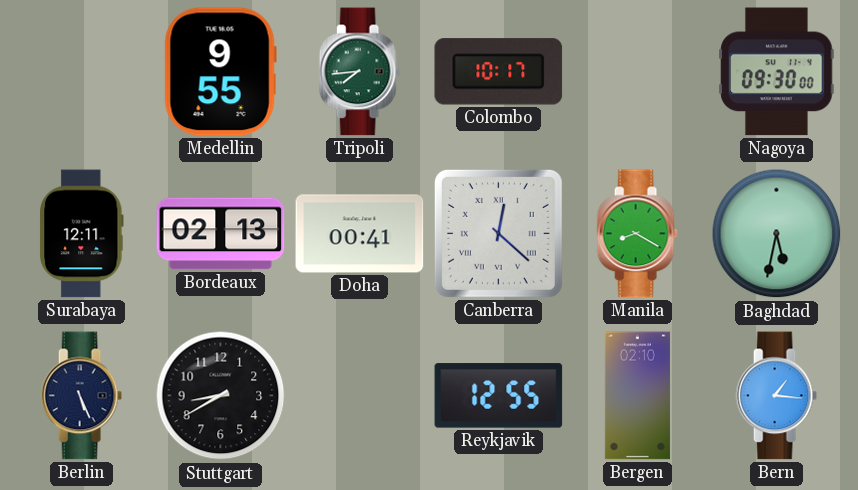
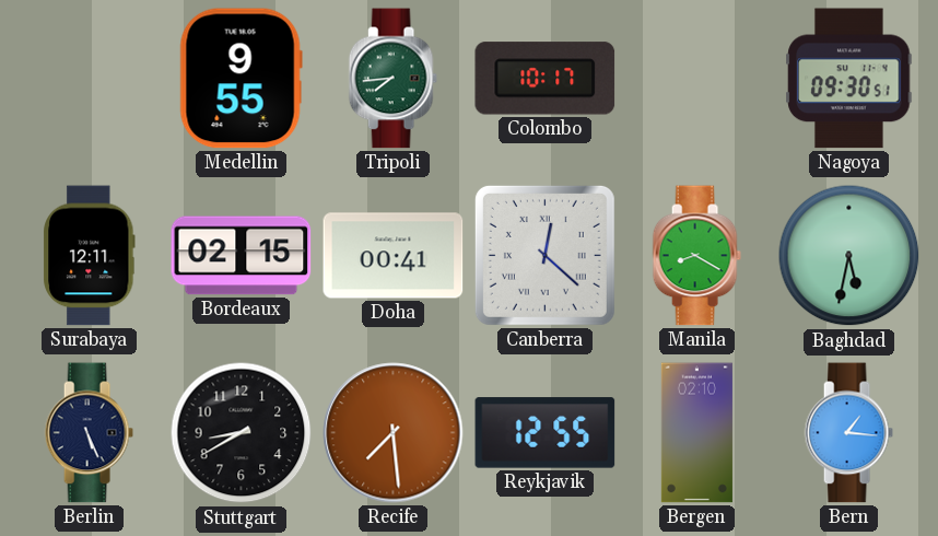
Nagoya: 09:30:00 -> 09:30:51
Bordeaux: 02:13 -> 02:15
Recife: none -> 7:29
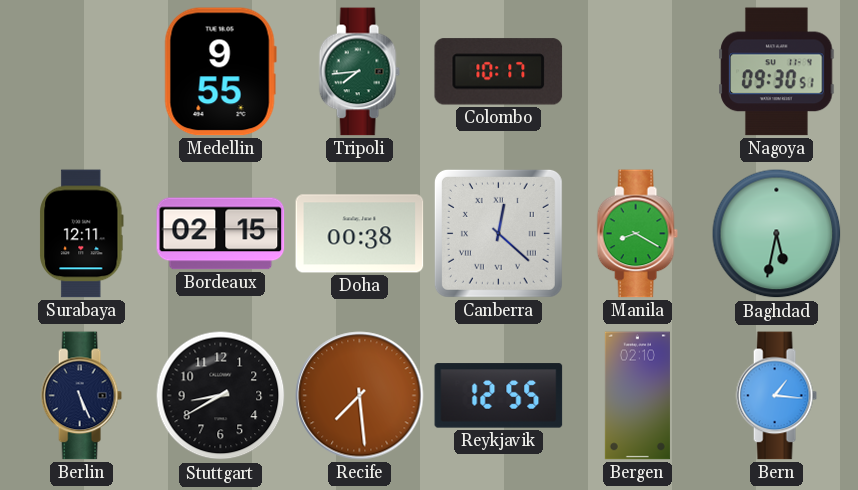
Doha: 00:41 -> 00:38
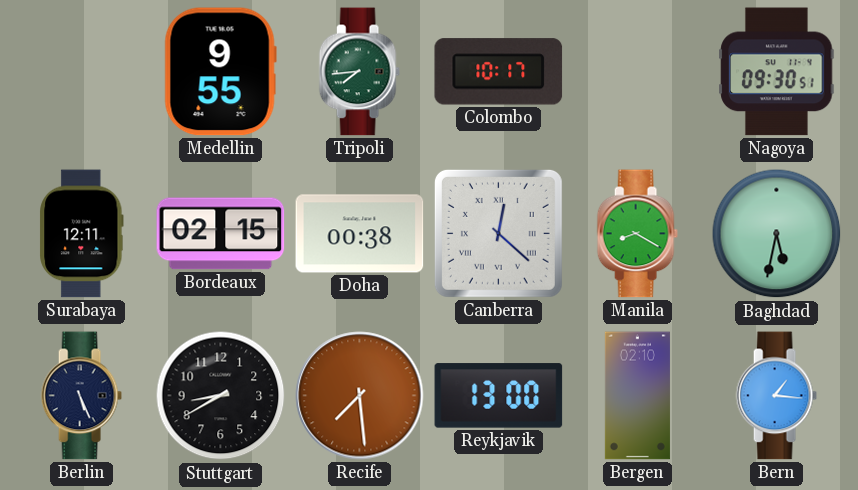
Reykjavik: 12:55 -> 13:00
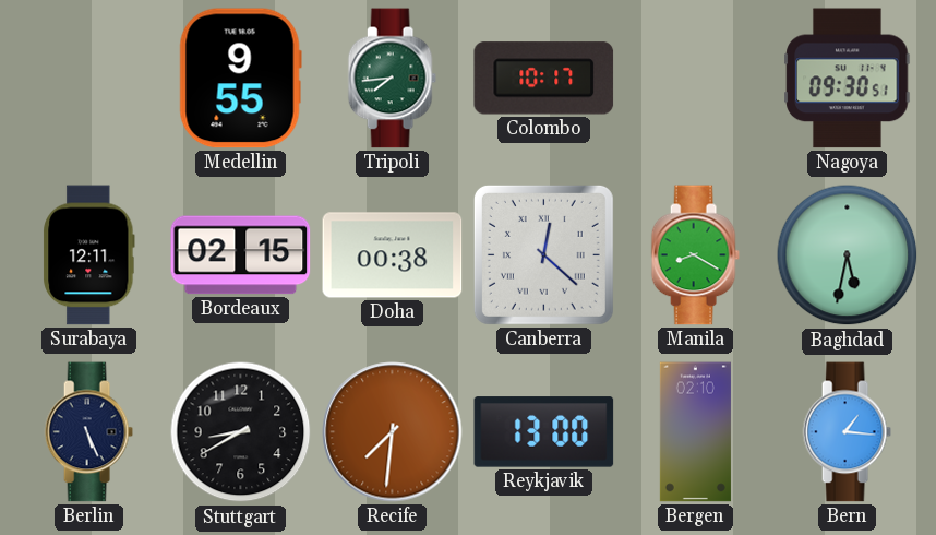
Recife: 7:29 -> 7:31
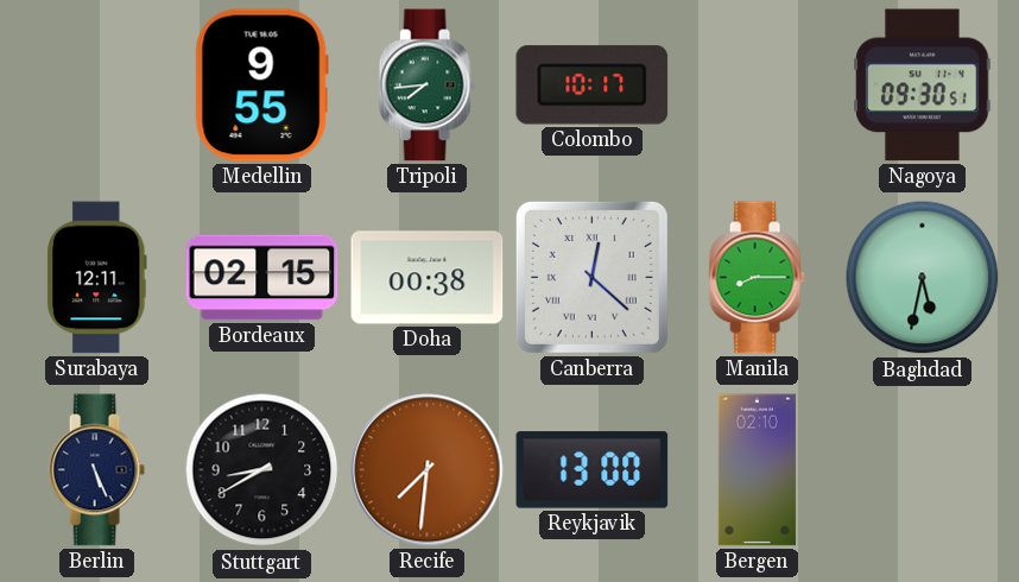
Manila: 8:20 -> 8:15
Bern: 1:16 -> none
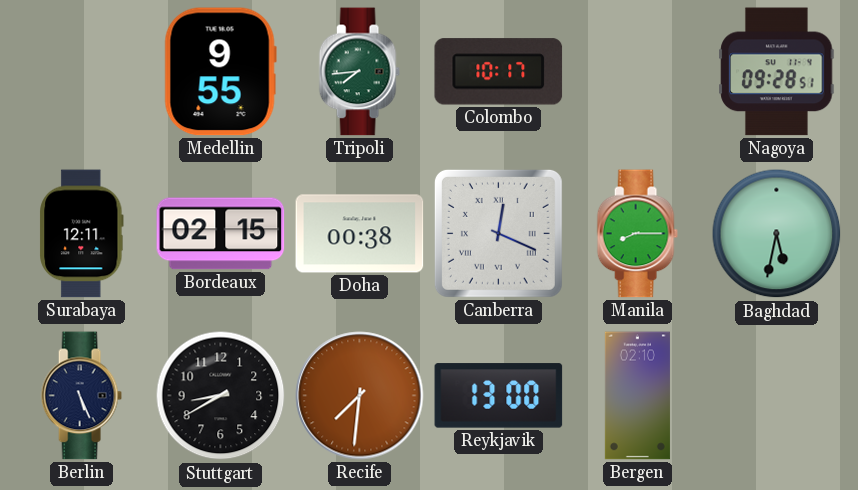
Nagoya: 09:30 -> 09:28
Canberra: 12:22 -> 12:19
